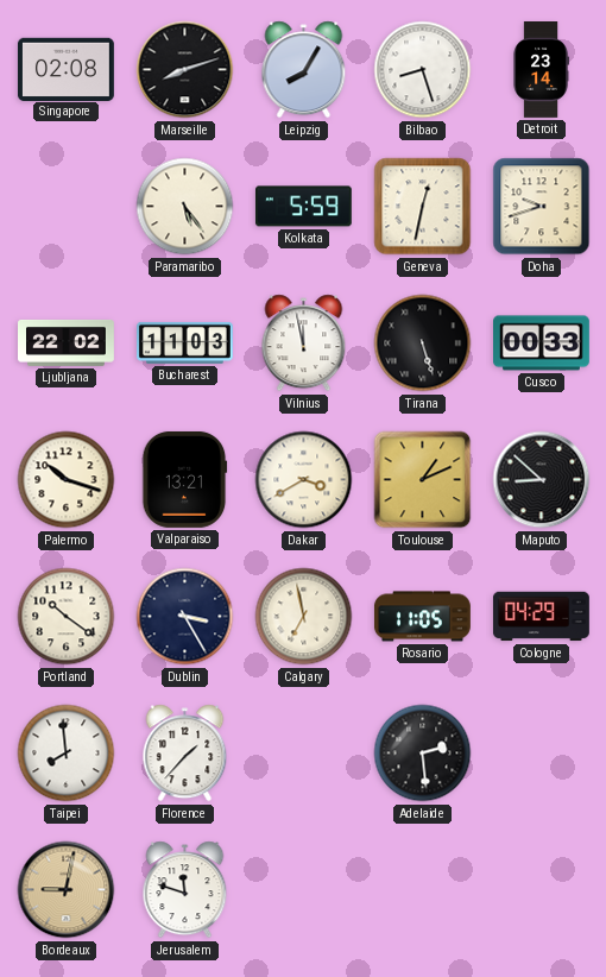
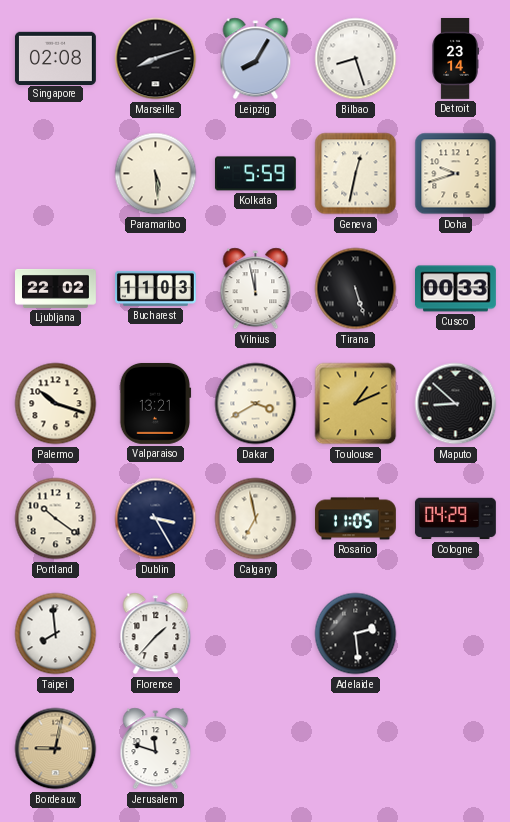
Paramaribo: 5:24 -> 5:29
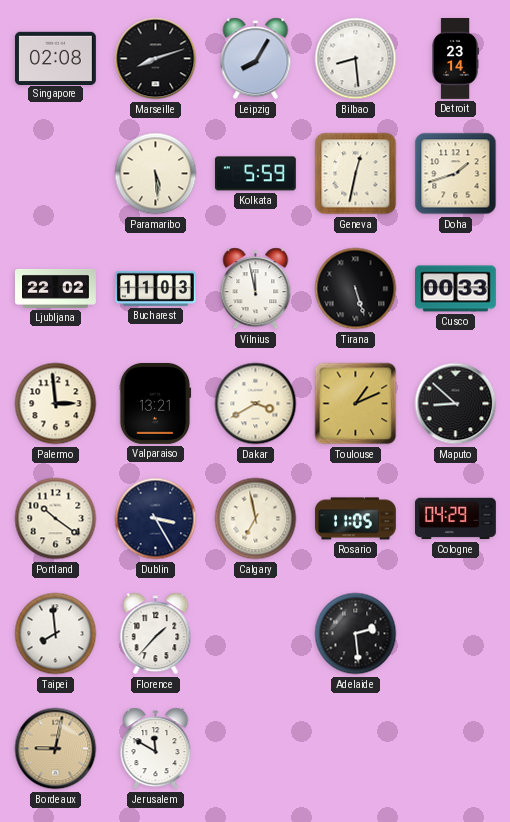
Bilbao: 8:27 -> 8:29
Doha: 9:42 -> 1:42
Palermo: 10:18 -> 2:59
Jerusalem: 11:48 -> 11:50
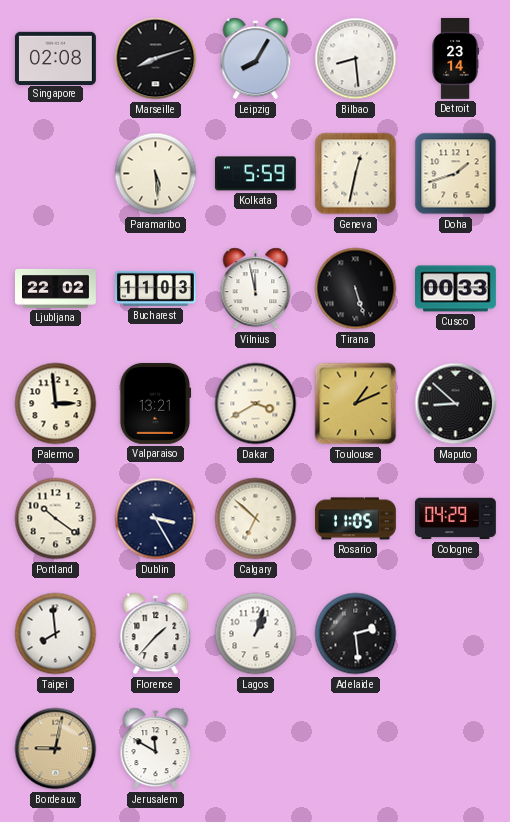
Calgary: 6:58 -> 6:52
Lagos: none -> 1:03
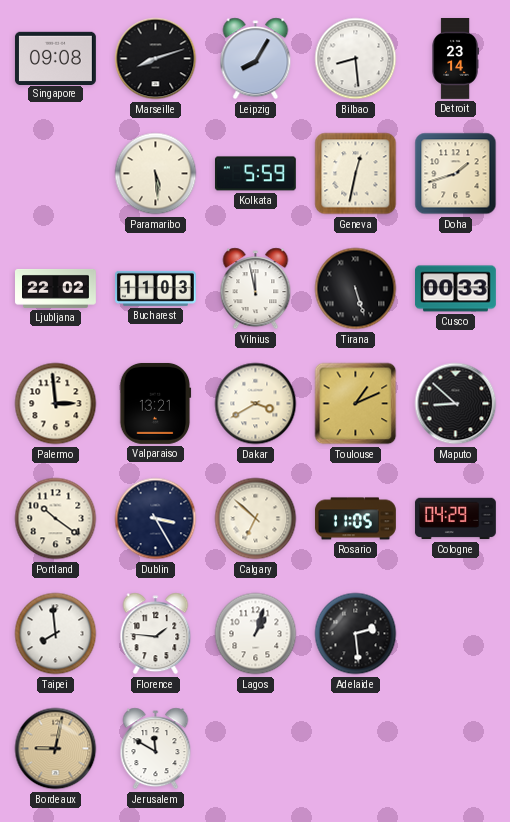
Singapore: 02:08 -> 09:08
Florence: 1:37 -> 1:46
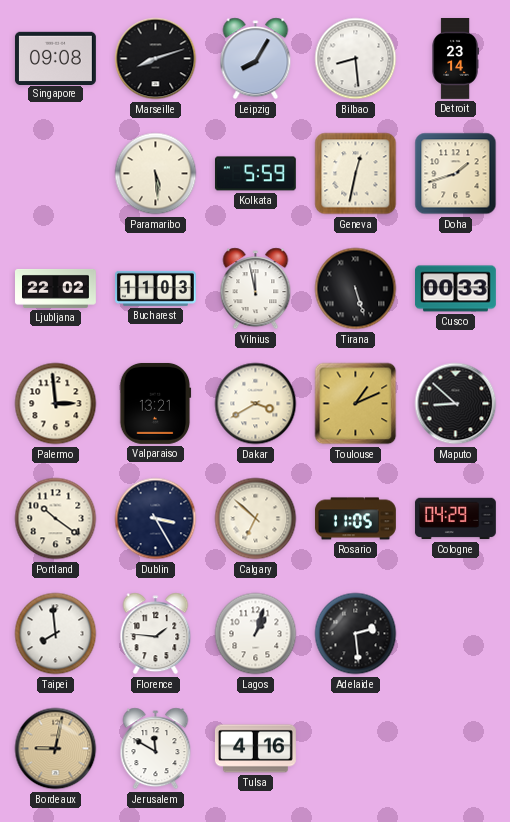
Tulsa: none -> 4:16
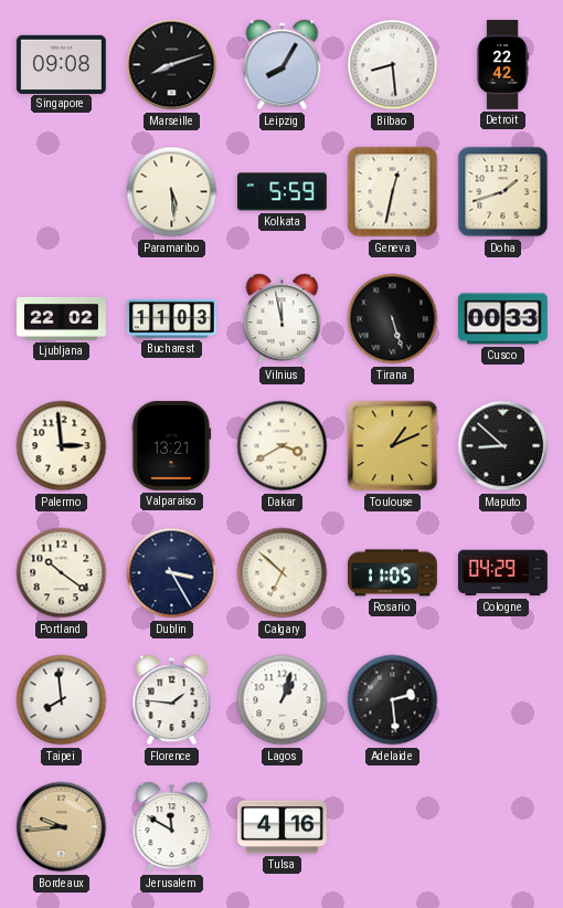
Detroit: 23:14 -> 22:42
Bordeaux: 9:02 -> 9:44
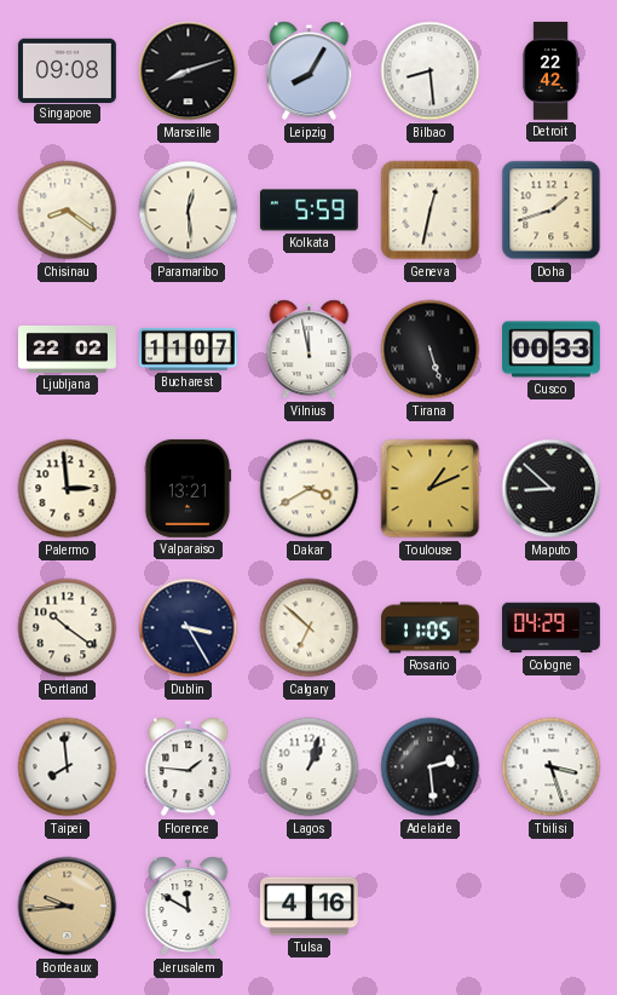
Chisinau: none -> 8:21
Paramaribo: 5:29 -> 12:29
Bucharest: 11:03 -> 11:07
Tbilisi: none -> 3:27
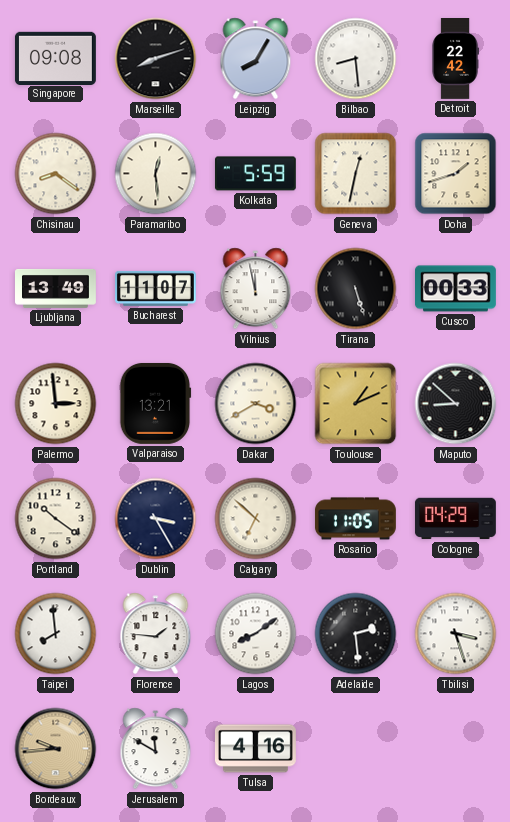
Ljubljana: 22:02 -> 13:49
Lagos: 1:03 -> 8:09
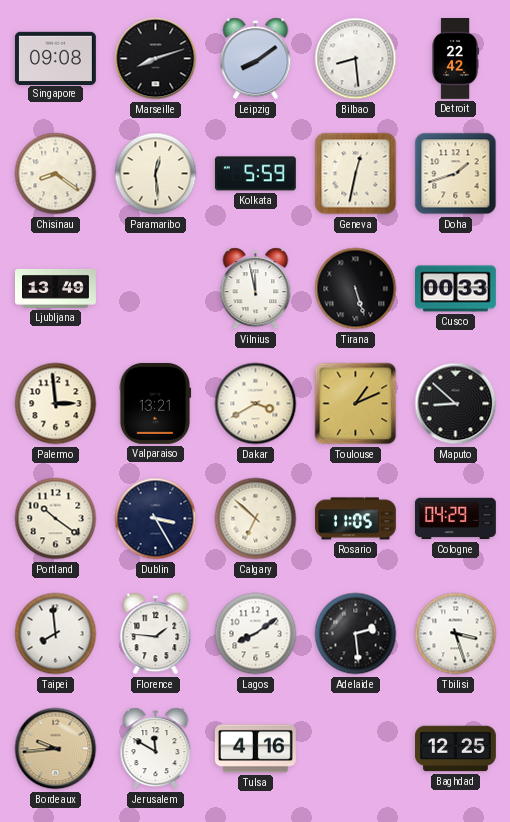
Leipzig: 8:05 -> 8:09
Bucharest: 11:07 -> none
Baghdad: none -> 12:25
